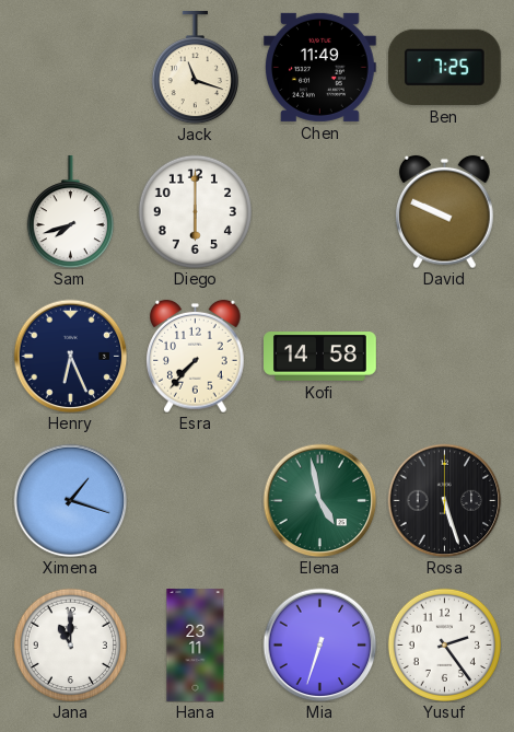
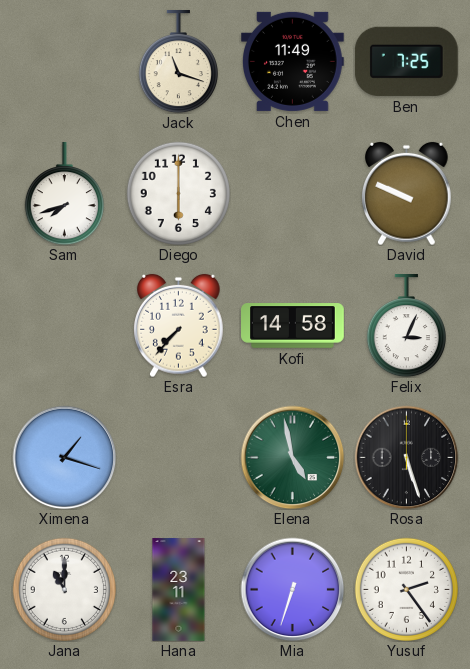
Henry: 6:26 -> none
Felix: none -> 3:04
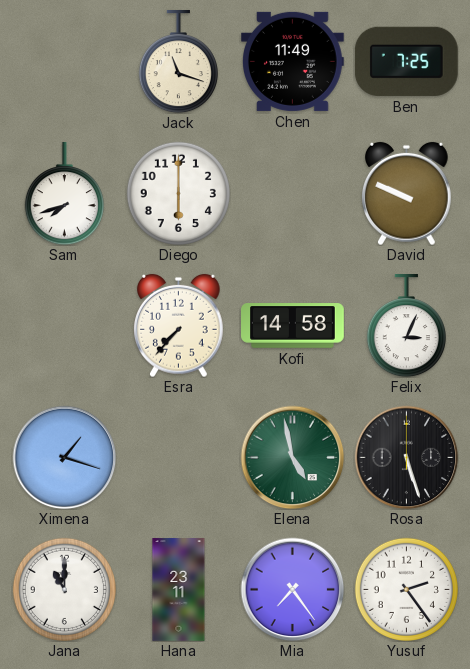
Mia: 6:33 -> 7:24
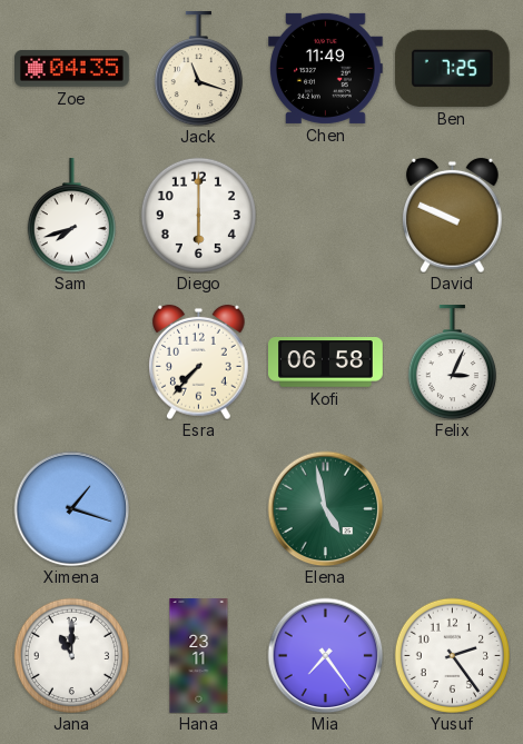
Zoe: none -> 04:35
Kofi: 14:58 -> 06:58
Rosa: 5:27 -> none
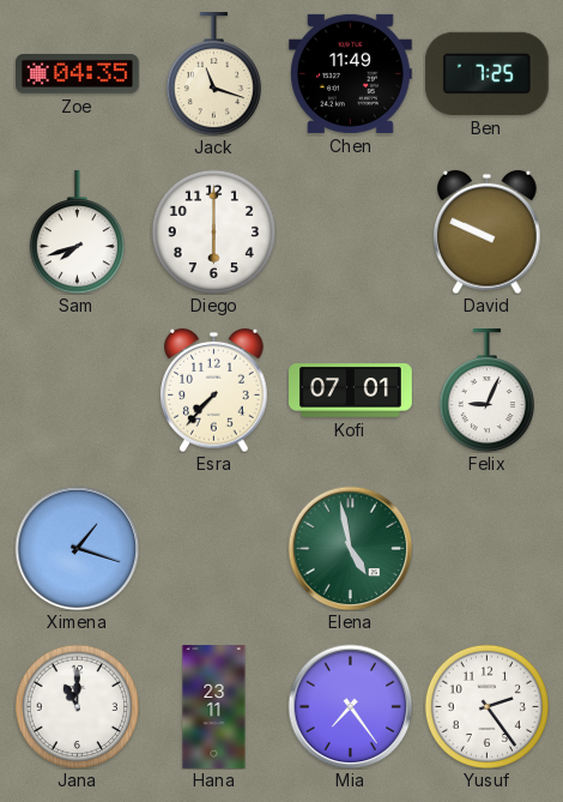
Kofi: 06:58 -> 07:01
Felix: 3:04 -> 9:04
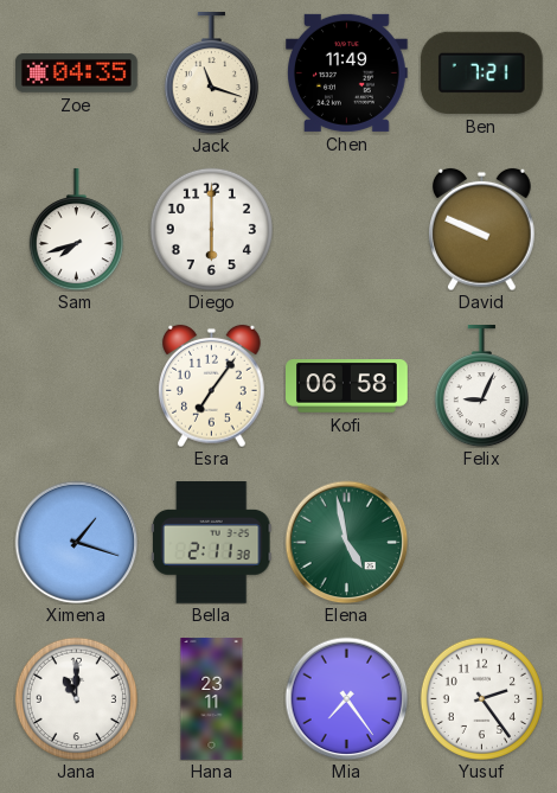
Ben: 7:25 -> 7:21
Esra: 7:37 -> 7:06
Kofi: 07:01 -> 06:58
Bella: none -> 2:11
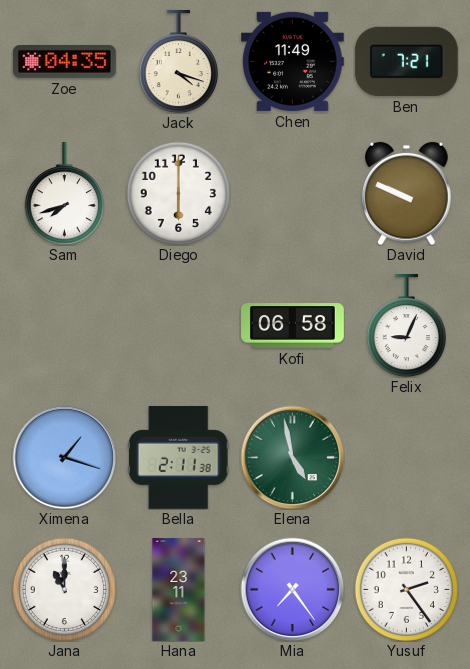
Jack: 11:18 -> 4:18
Esra: 7:06 -> none
